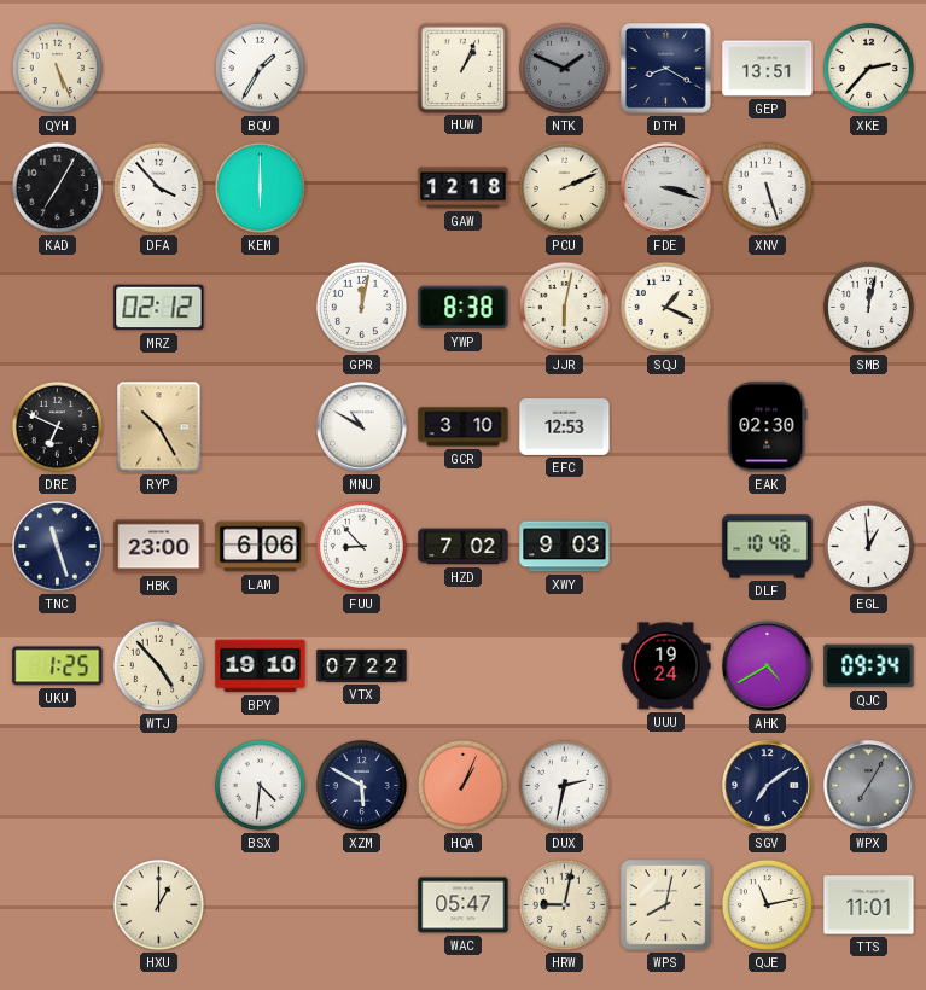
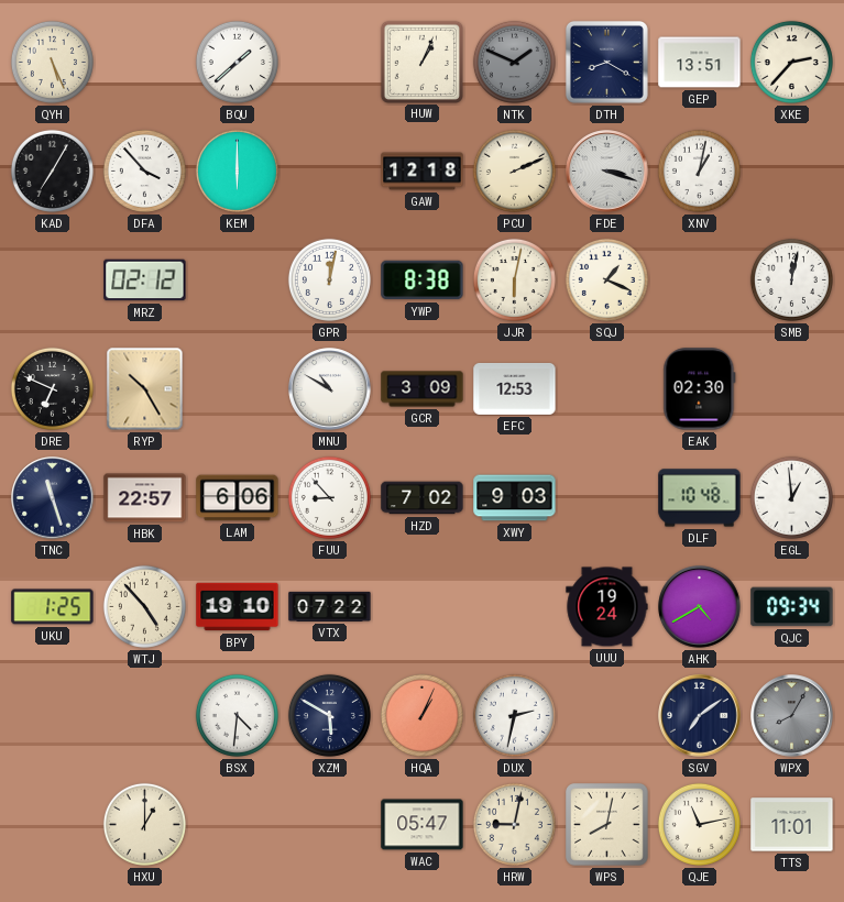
BQU: 1:35 -> 1:38
XNV: 5:27 -> 1:02
GCR: 3:10 -> 3:09
HBK: 23:00 -> 22:57
WPX: 7:05 -> 8:05
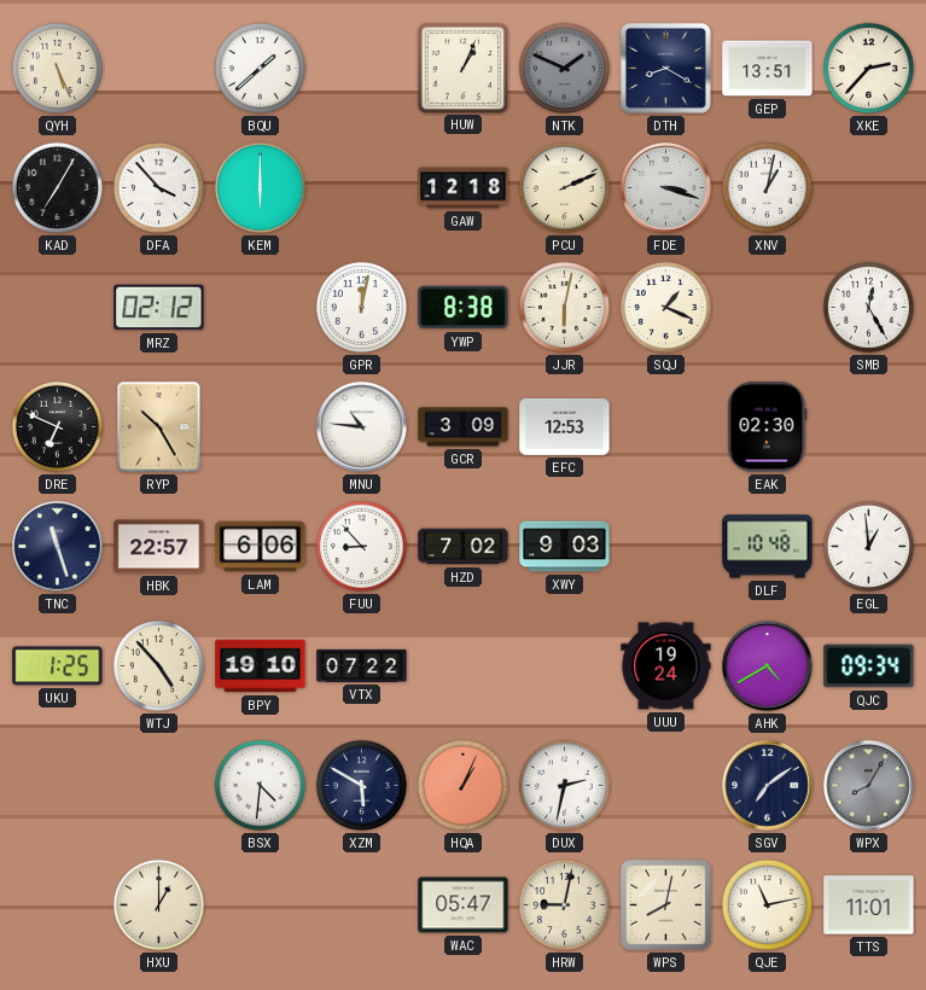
SMB: 12:02 -> 12:25
MNU: 10:50 -> 10:46
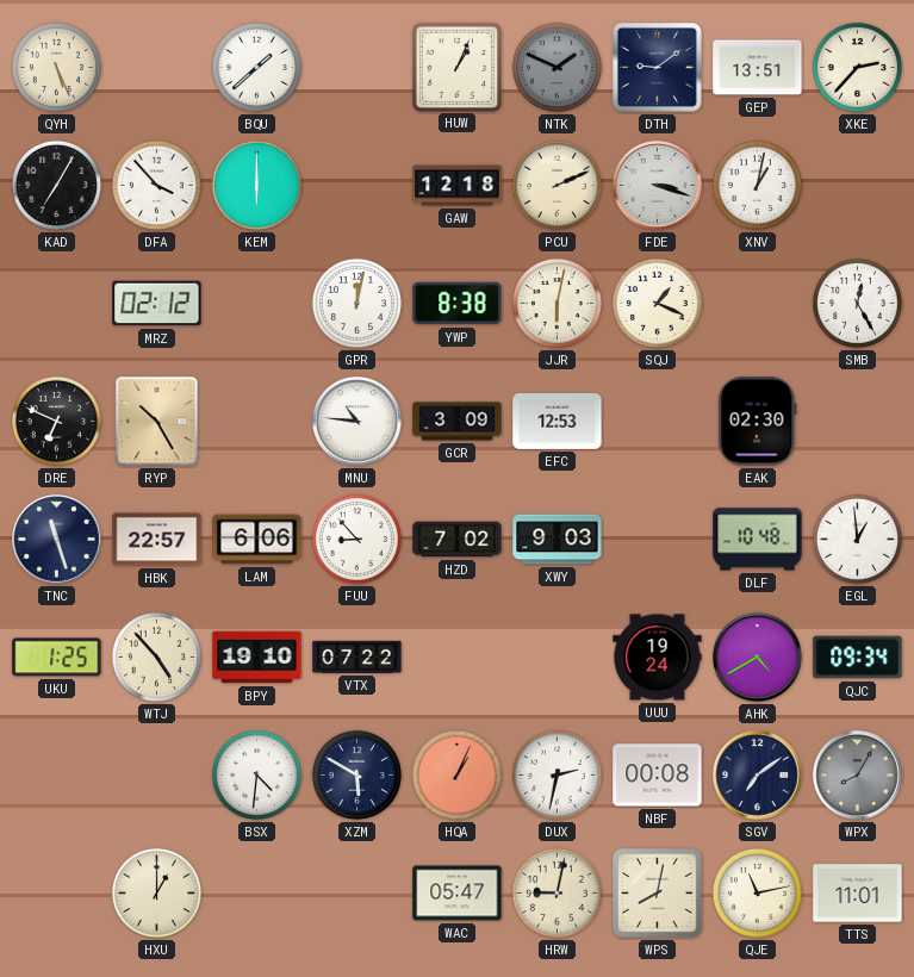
DTH: 8:20 -> 9:09
NBF: none -> 00:08
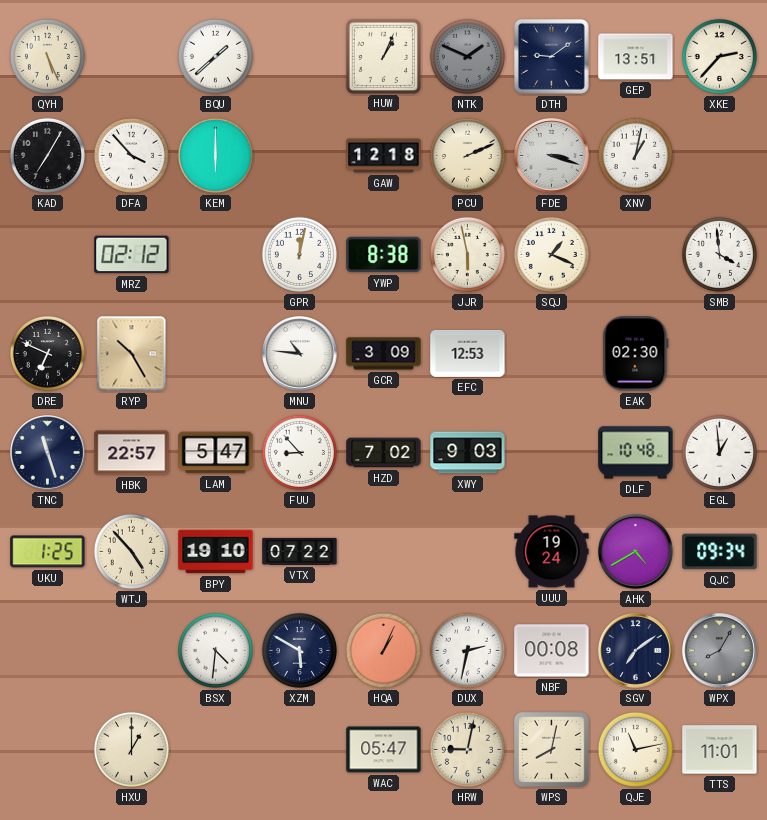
JJR: 6:02 -> 5:58
SMB: 12:25 -> 3:59
LAM: 6:06 -> 5:47
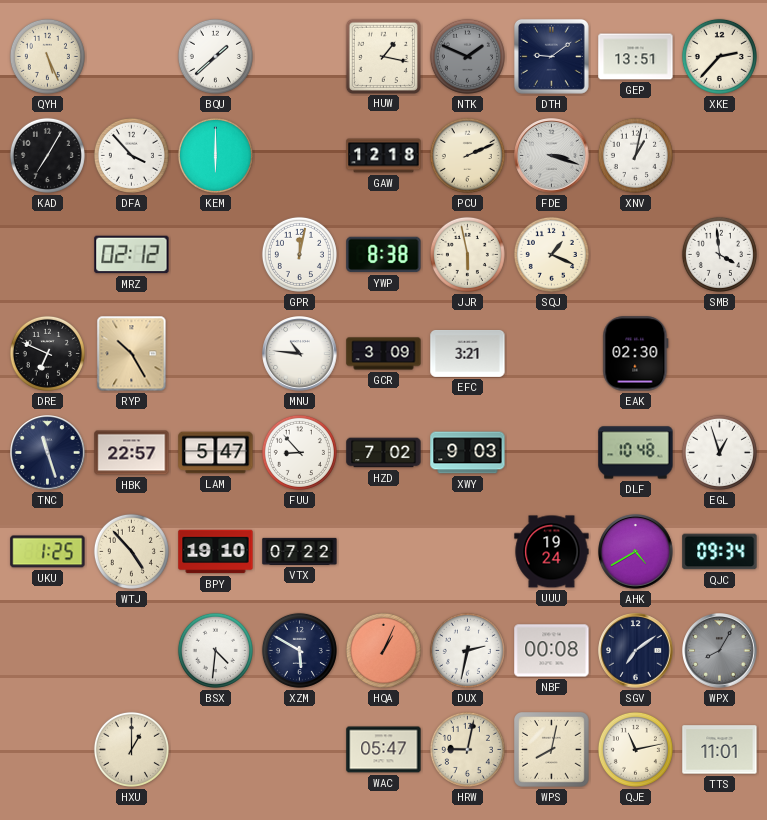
HUW: 1:04 -> 1:17
EFC: 12:53 -> 3:21
EGL: 12:59 -> 12:57
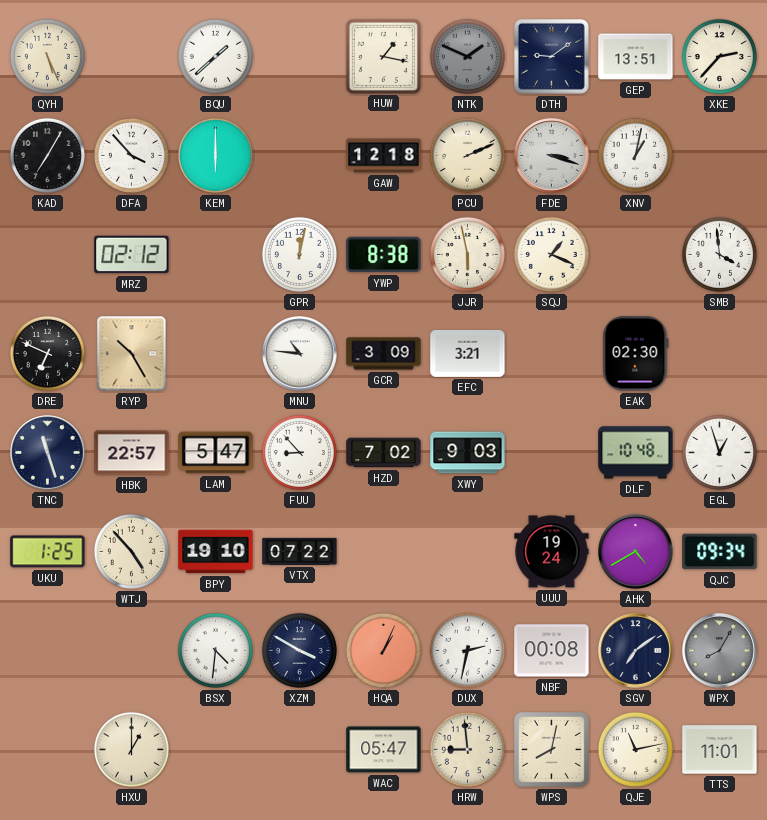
XZM: 5:50 -> 3:50
HRW: 9:02 -> 8:59
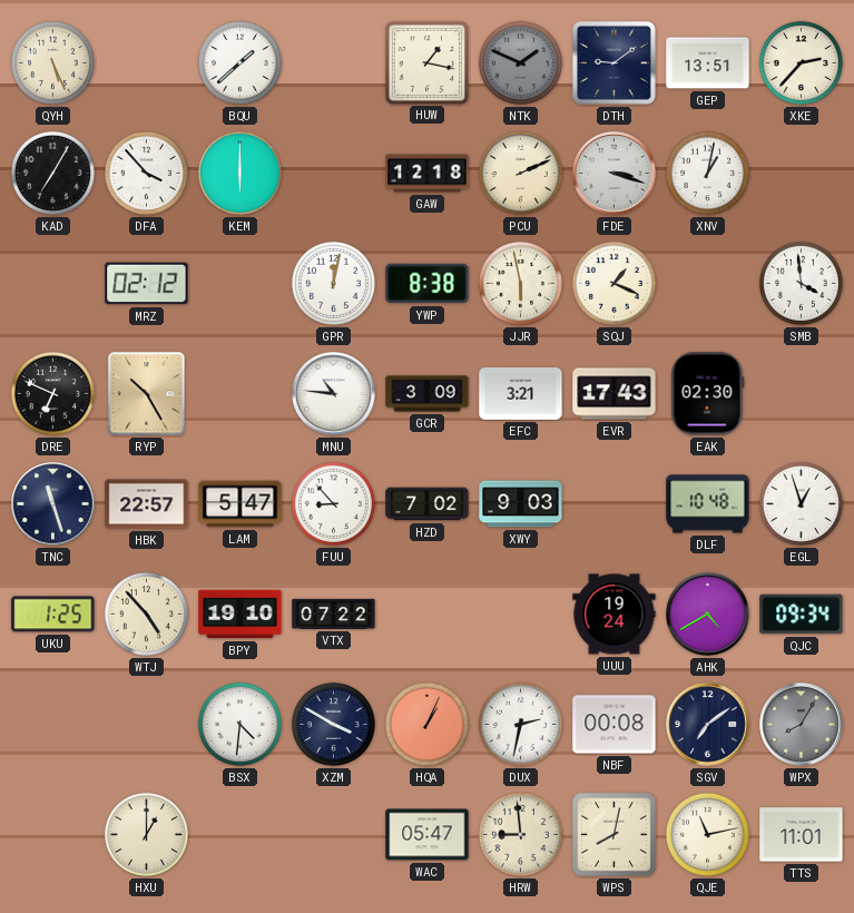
EVR: none -> 17:43
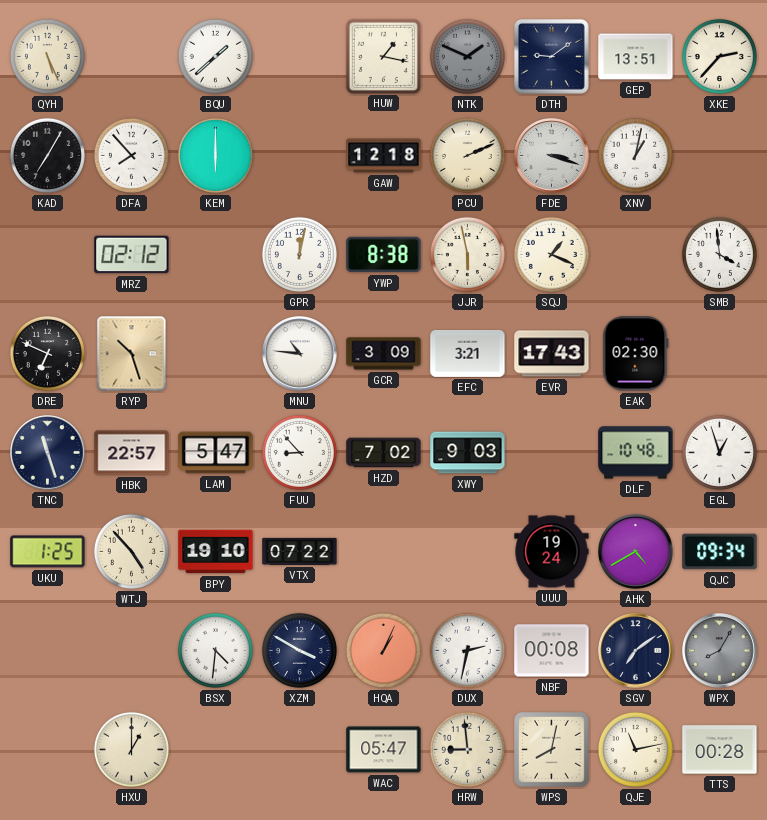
DFA: 3:53 -> 7:53
RYP: 10:25 -> 10:27
TTS: 11:01 -> 00:28
